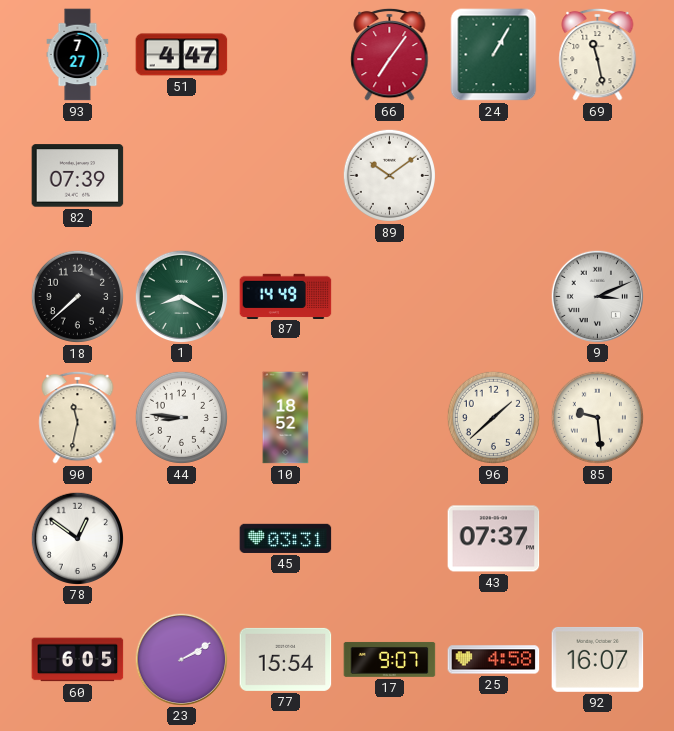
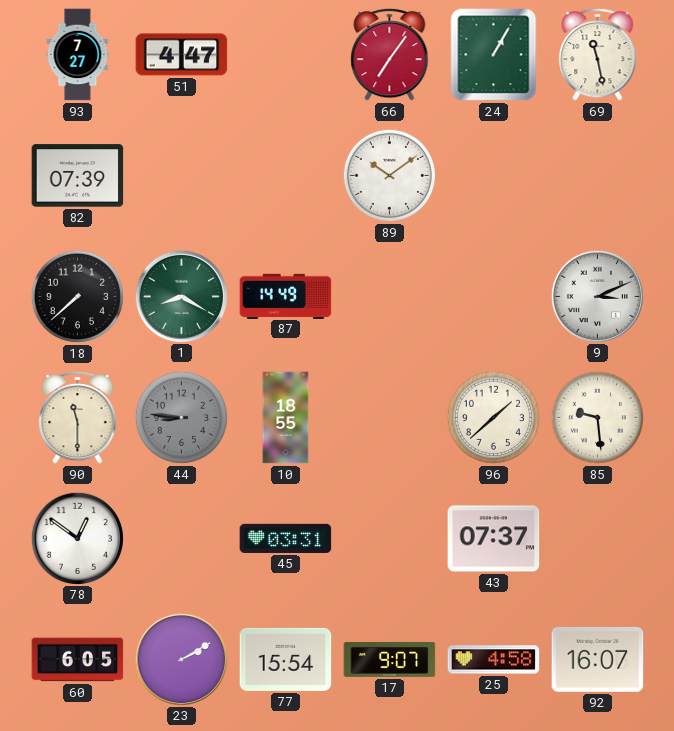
90: 11:32 -> 11:30
44 dial: white -> grey
10: 18:52 -> 18:55
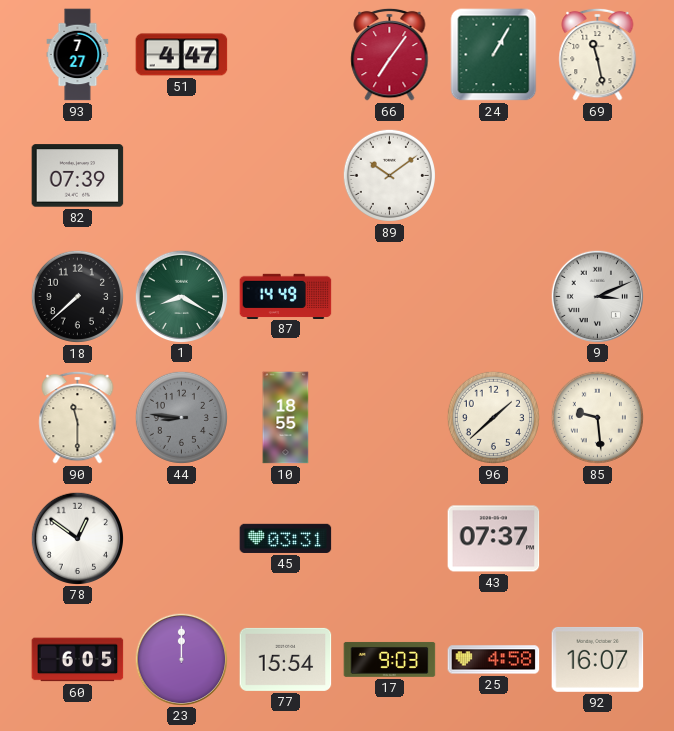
23: 2:10 -> 12:00
17: 9:07 -> 9:03
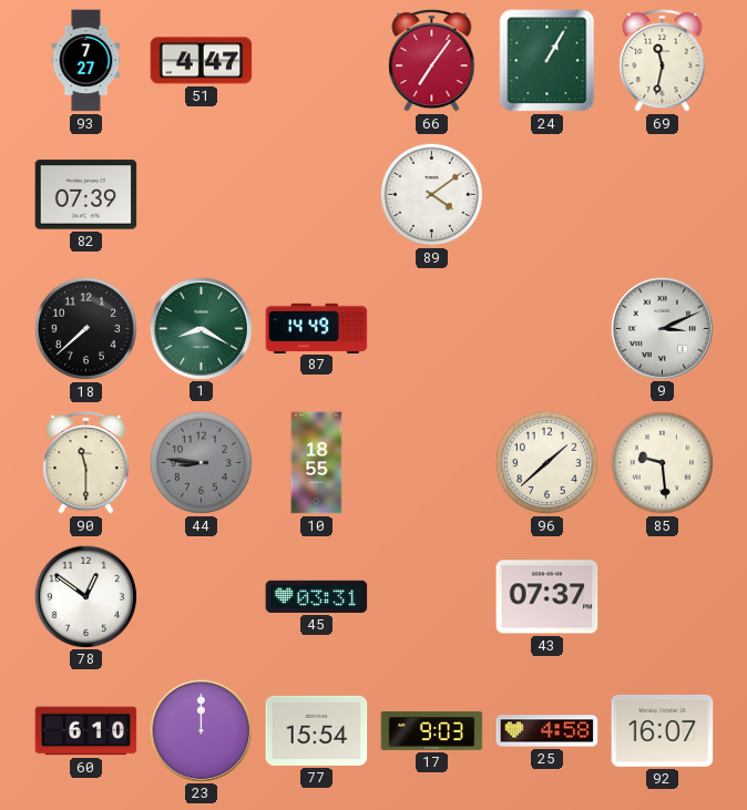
69: 11:28 -> 11:32
89: 10:09 -> 4:09
60: 6:05 -> 6:10
